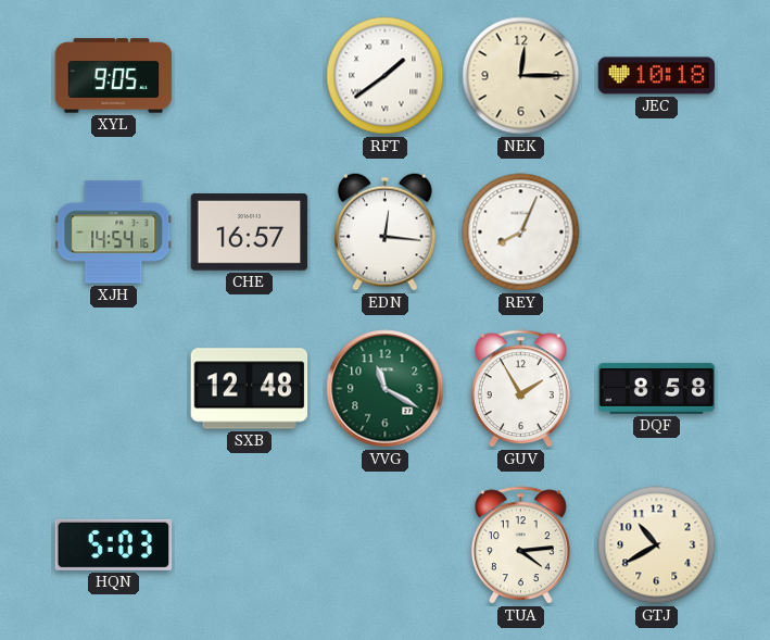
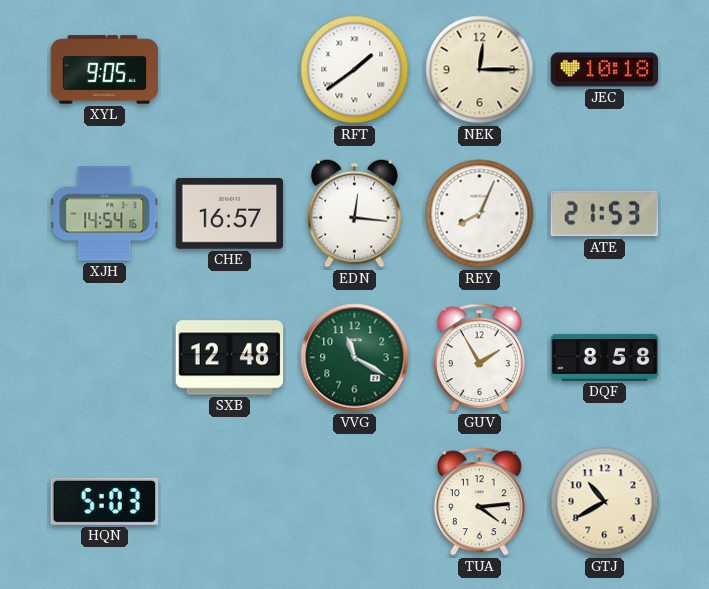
ATE: none -> 21:53
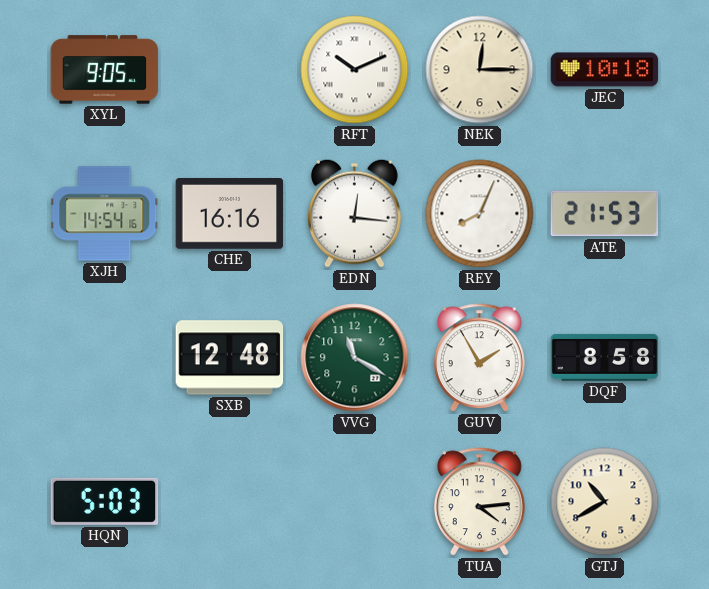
RFT: 1:39 -> 10:11
CHE: 16:57 -> 16:16
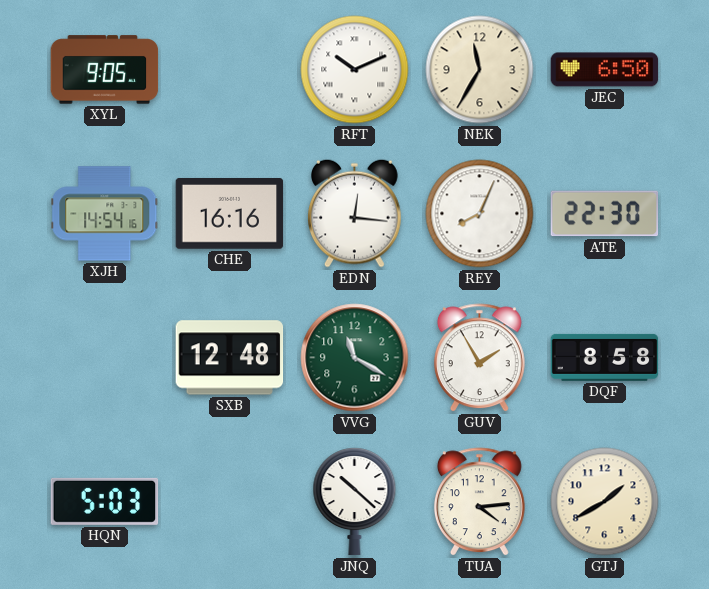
NEK: 12:15 -> 11:35
JEC: 10:18 -> 6:50
ATE: 21:53 -> 22:30
JNQ: none -> 10:22
GTJ: 10:40 -> 1:40
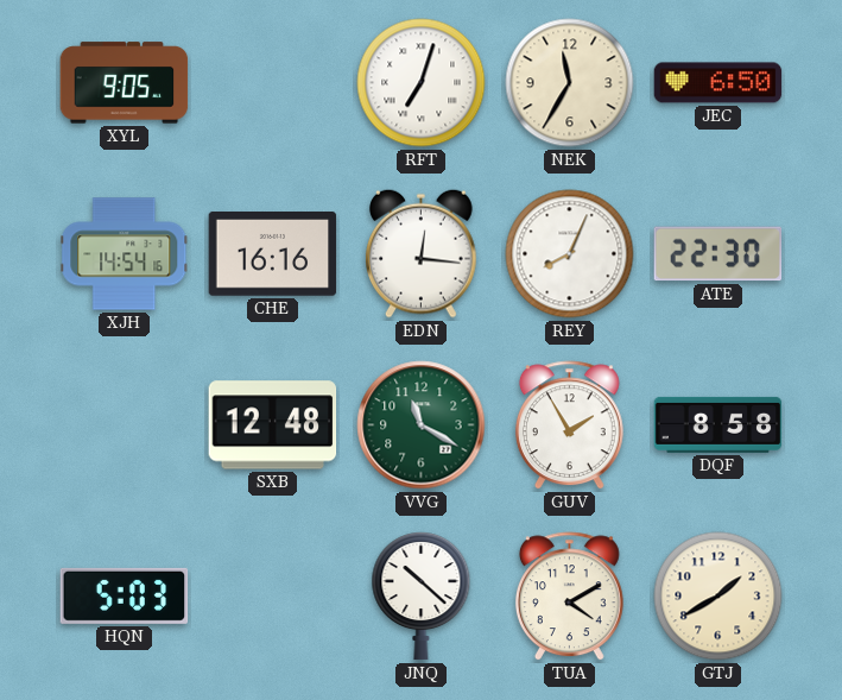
RFT: 10:11 -> 7:03
TUA: 4:14 -> 4:10
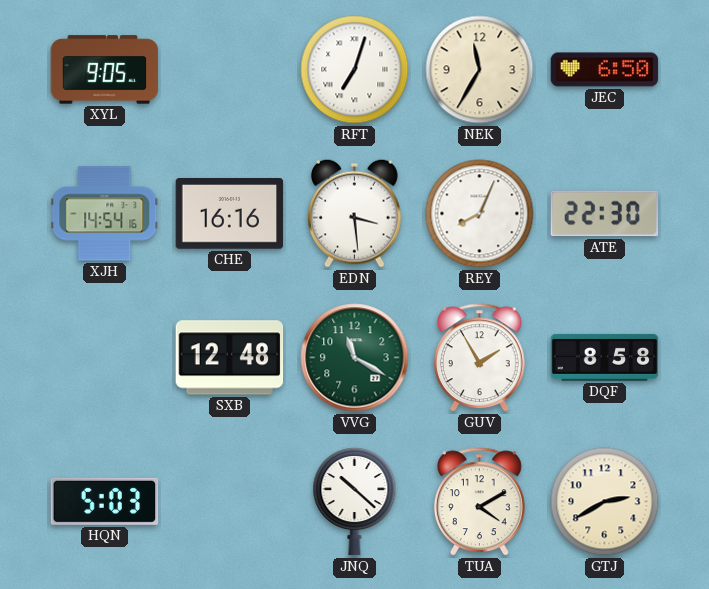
EDN: 12:16 -> 3:29
GTJ: 1:40 -> 2:40
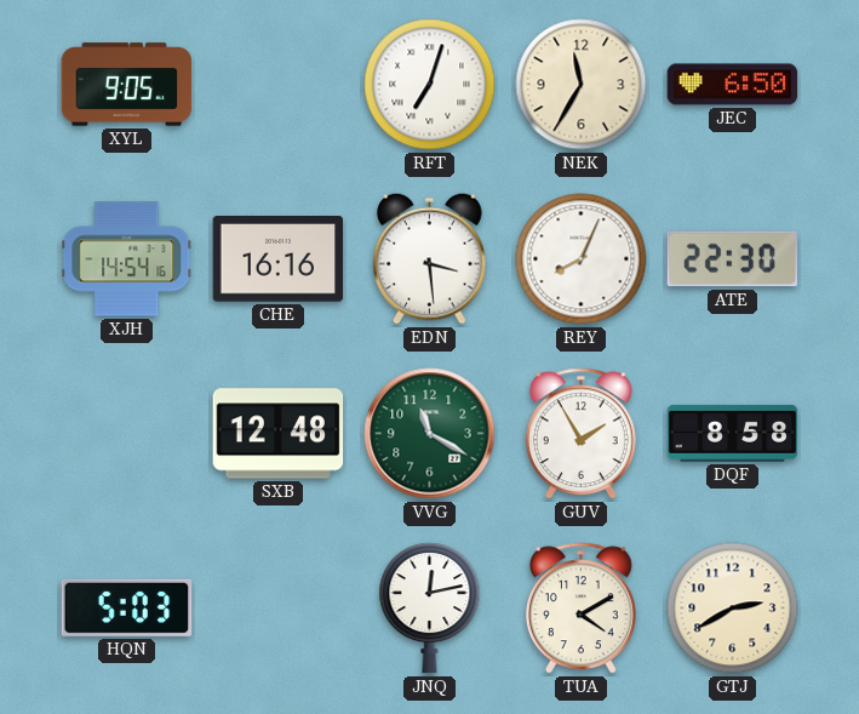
JNQ: 10:22 -> 12:13
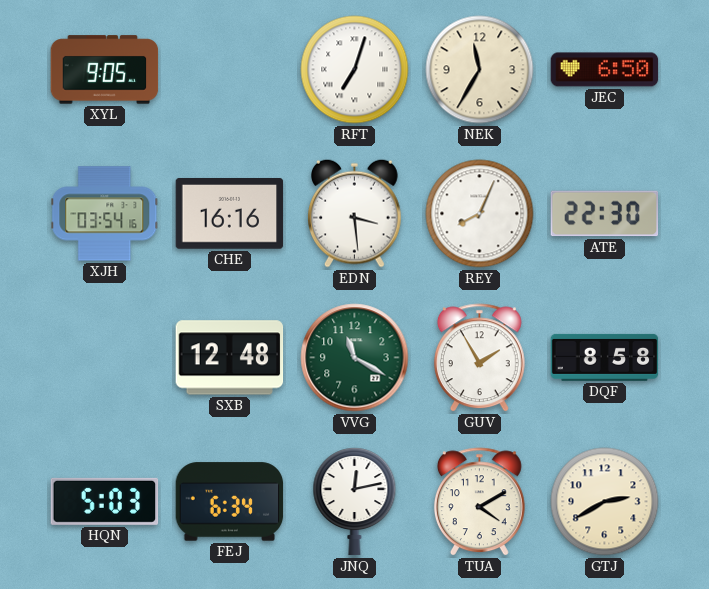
XJH: 14:54 -> 03:54
FEJ: none -> 6:34
